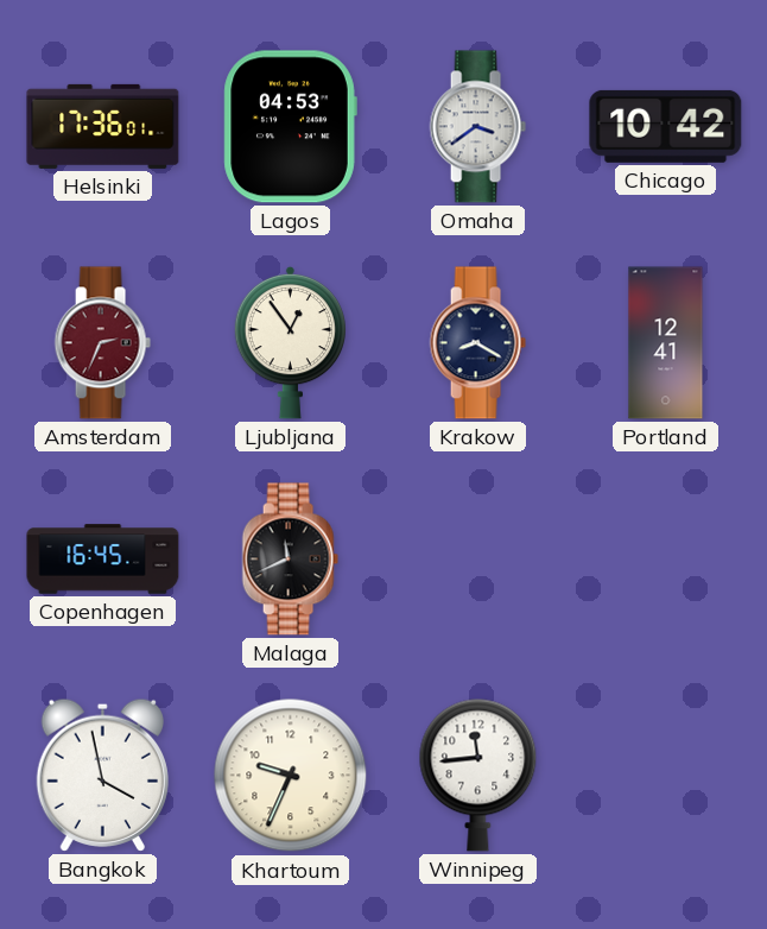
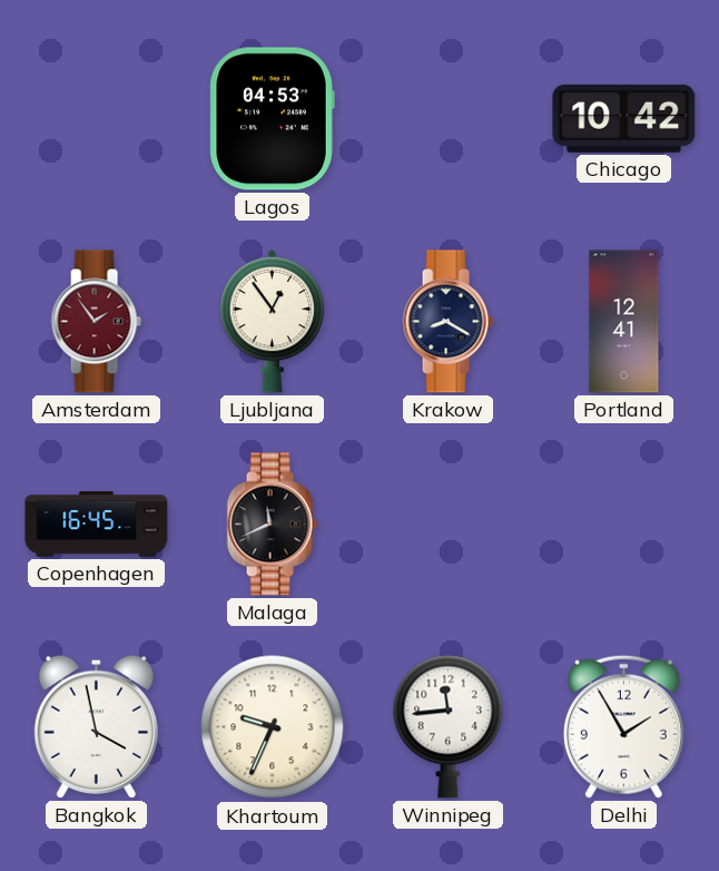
Helsinki: 17:36 -> none
Omaha: 3:39 -> none
Amsterdam: 2:34 -> 1:54
Delhi: none -> 1:55
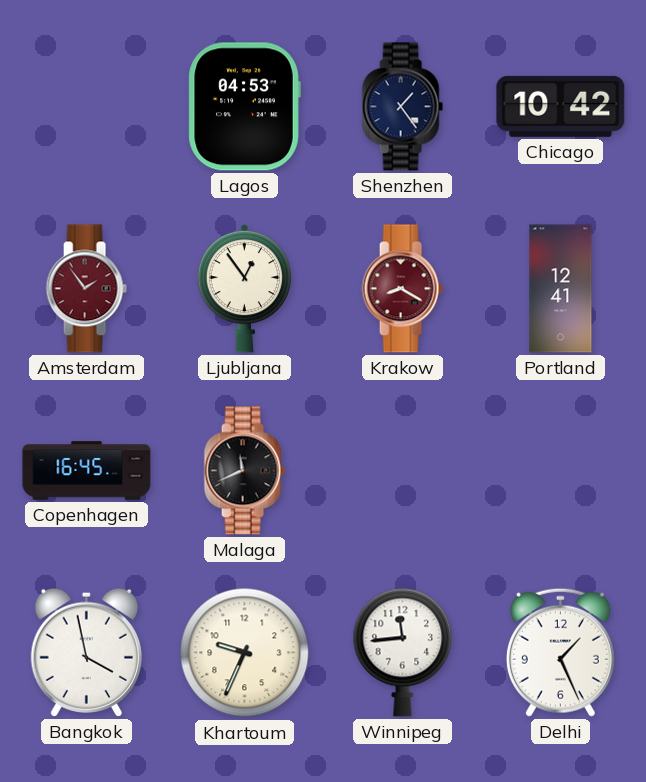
Shenzhen: none -> 1:24
Krakow dial: navy -> burgundy
Delhi: 1:55 -> 1:26
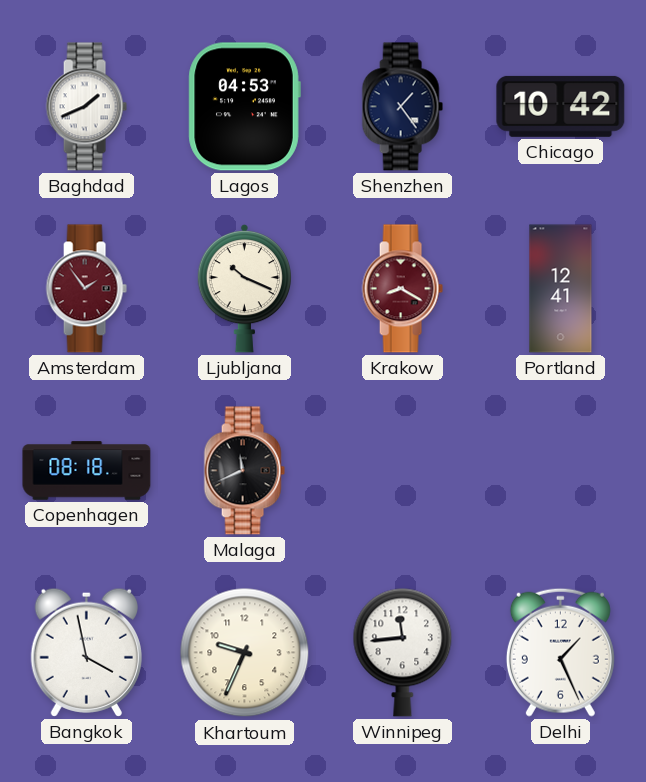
Baghdad: none -> 1:41
Ljubljana: 12:54 -> 10:19
Copenhagen: 16:45 -> 08:18
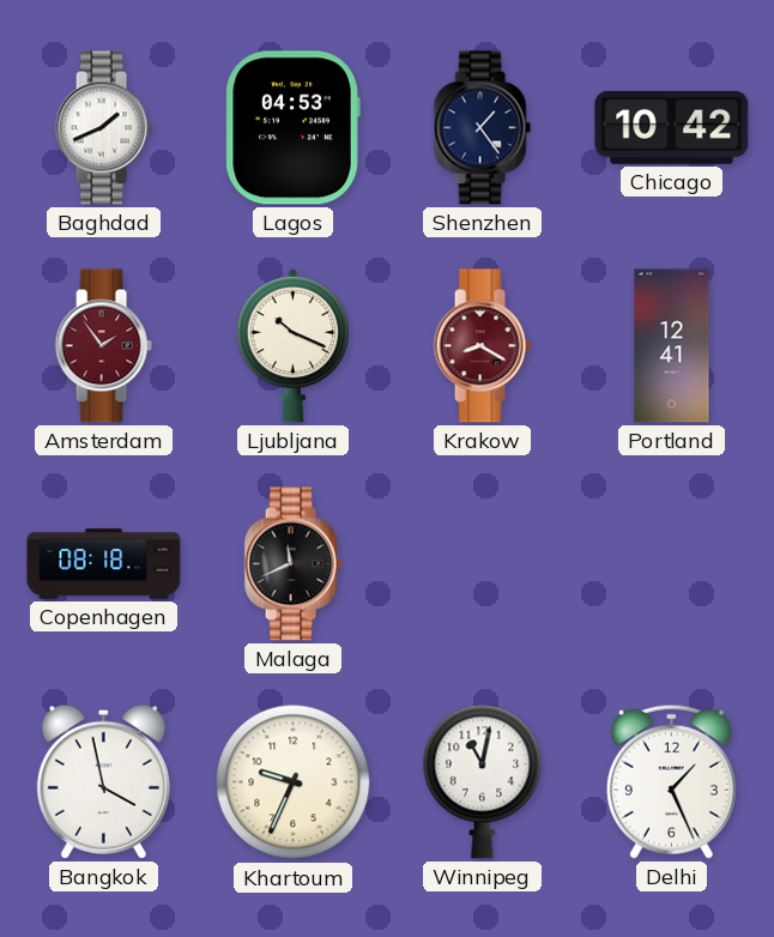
Winnipeg: 11:44 -> 11:02
